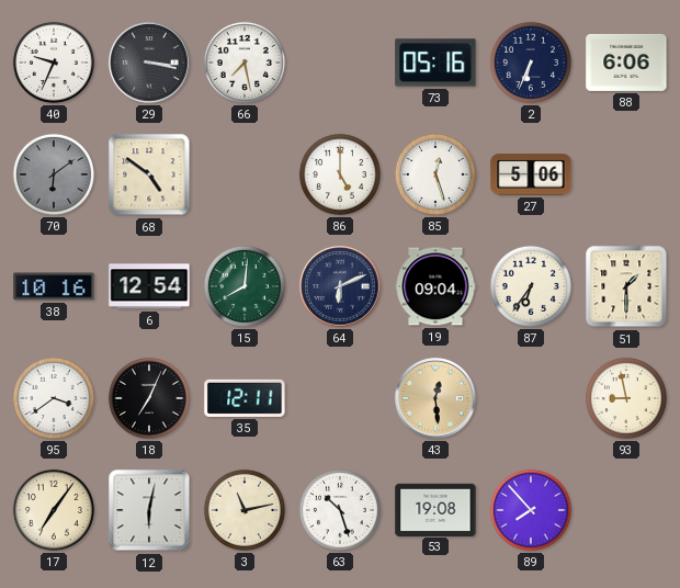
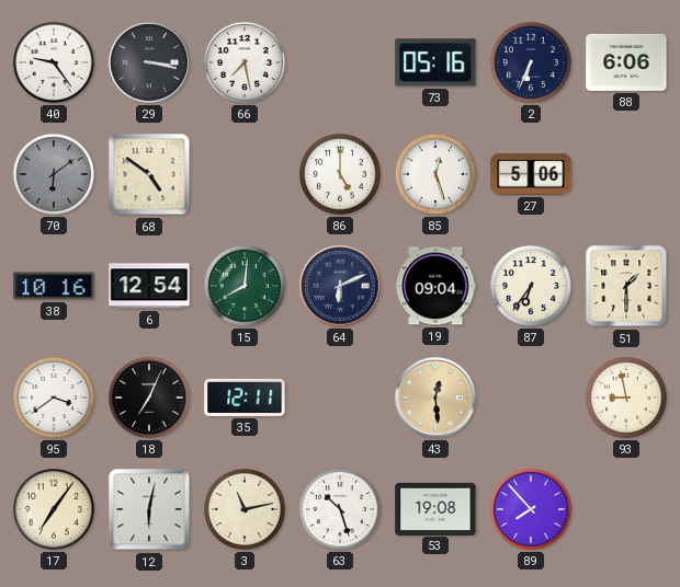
40: 9:34 -> 9:24
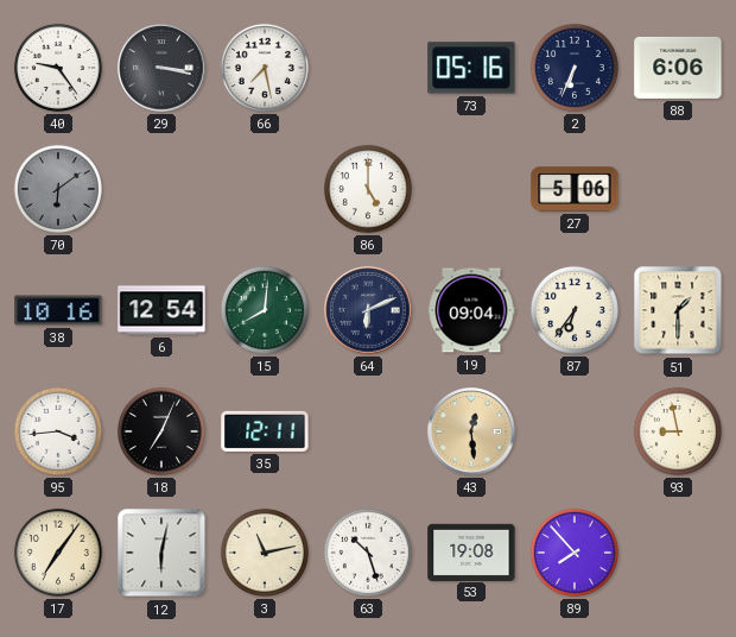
68: 4:51 -> none
85: 12:27 -> none
95: 3:39 -> 3:44
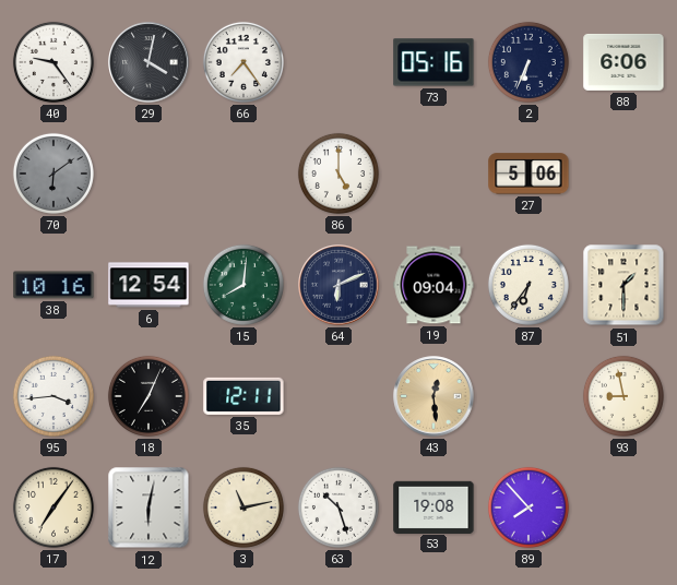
29: 3:17 -> 4:02
66: 7:28 -> 7:24
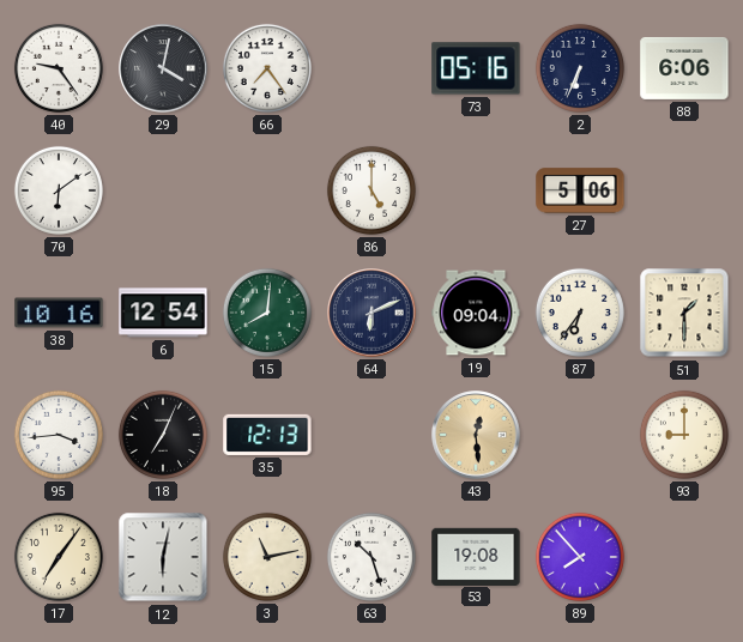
70 dial: grey -> white
35: 12:11 -> 12:13
93: 8:58 -> 9:00
